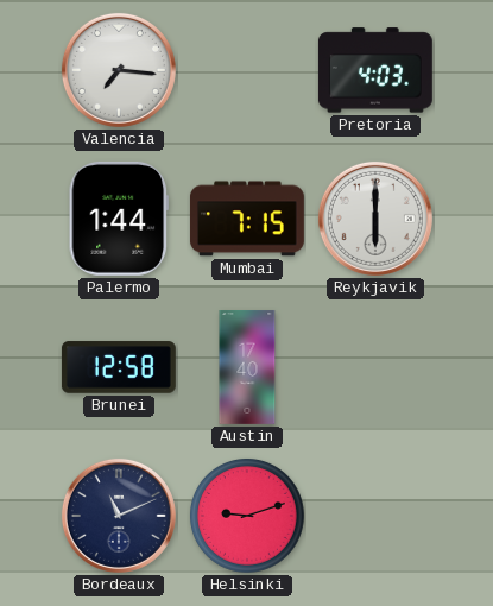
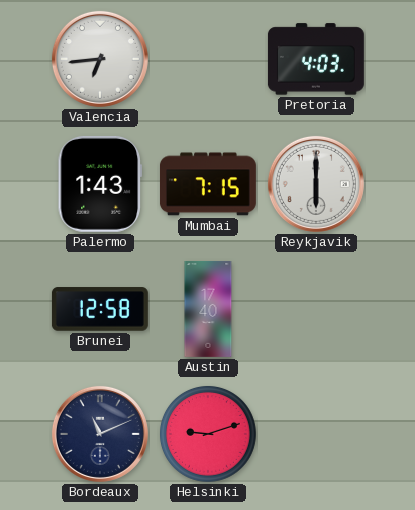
Valencia: 7:16 -> 6:44
Palermo: 1:44 -> 1:43
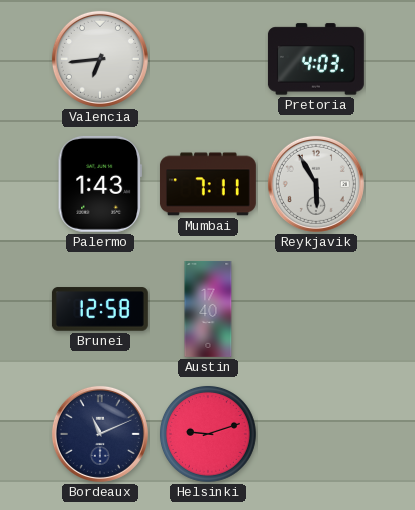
Mumbai: 7:15 -> 7:11
Reykjavik: 6:00 -> 5:55
